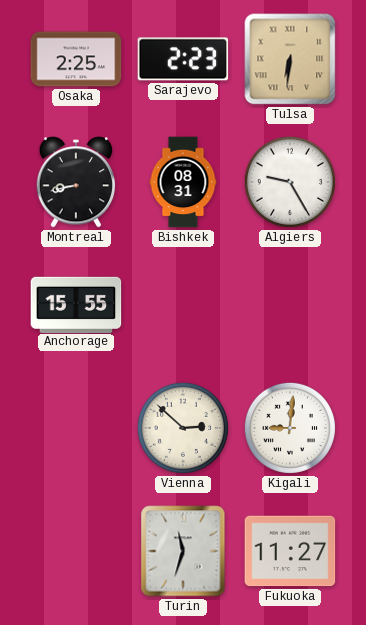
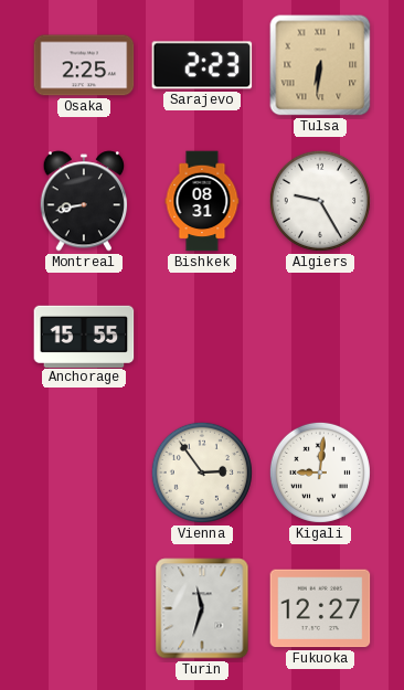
Vienna: 2:52 -> 2:54
Fukuoka: 11:27 -> 12:27
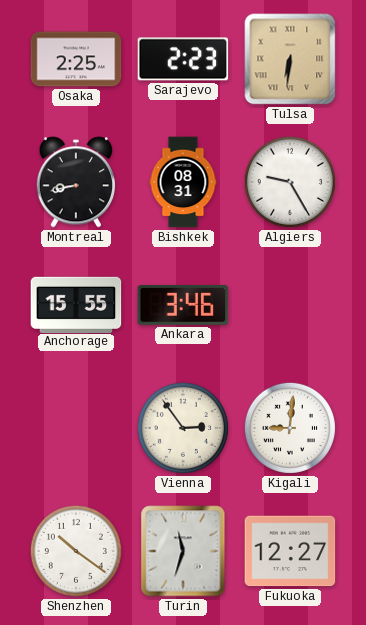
Ankara: none -> 3:46
Shenzhen: none -> 10:21
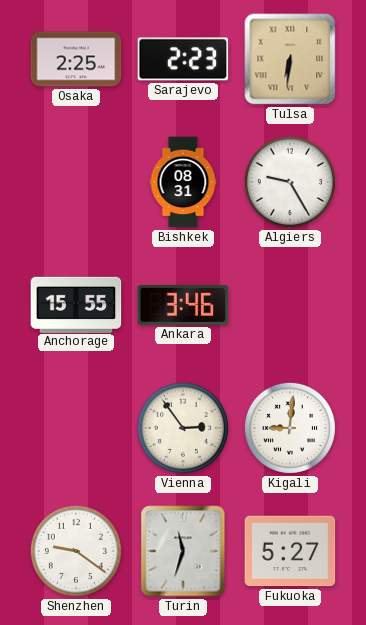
Montreal: 8:43 -> none
Shenzhen: 10:21 -> 9:21
Fukuoka: 12:27 -> 5:27
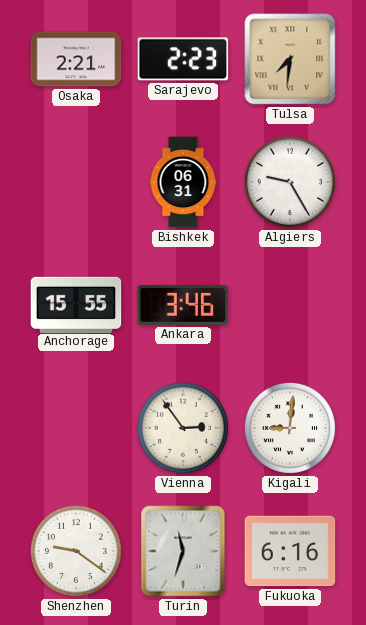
Osaka: 2:25 -> 2:21
Tulsa: 6:31 -> 7:31
Bishkek: 08:31 -> 06:31
Fukuoka: 5:27 -> 6:16
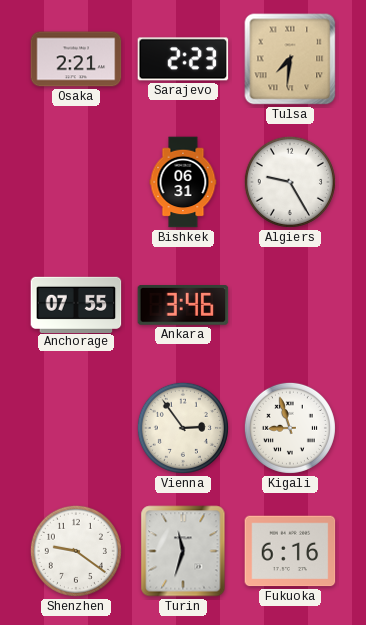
Anchorage: 15:55 -> 07:55
Kigali: 9:01 -> 8:57
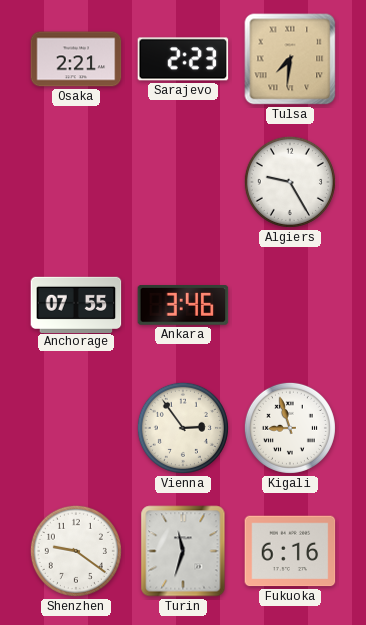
Bishkek: 06:31 -> none
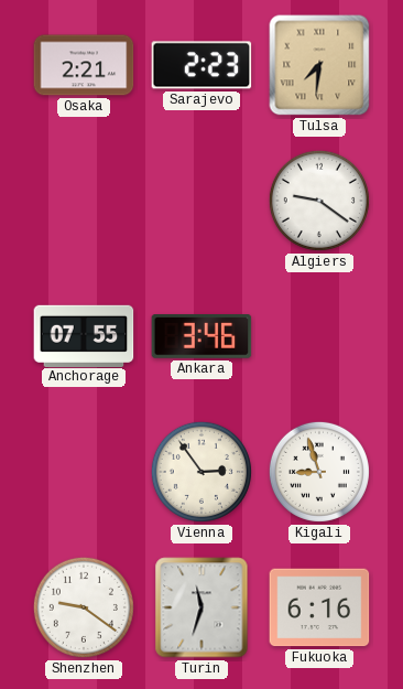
Algiers: 9:25 -> 9:21
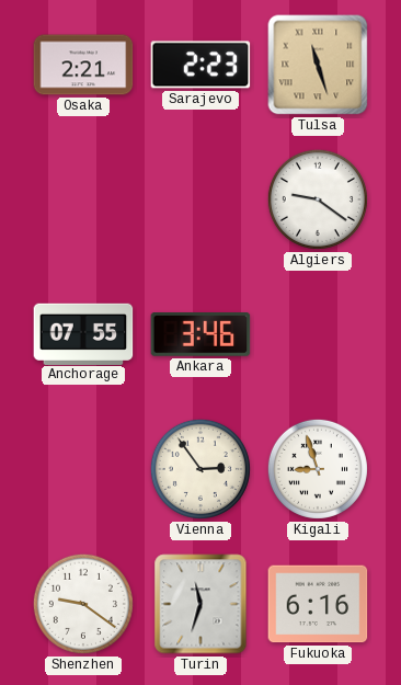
Tulsa: 7:31 -> 11:27
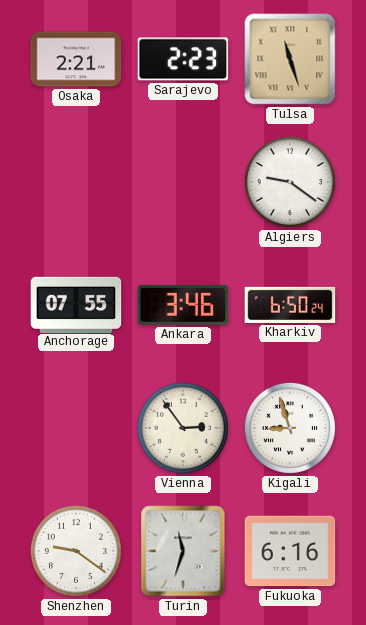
Kharkiv: none -> 6:50
